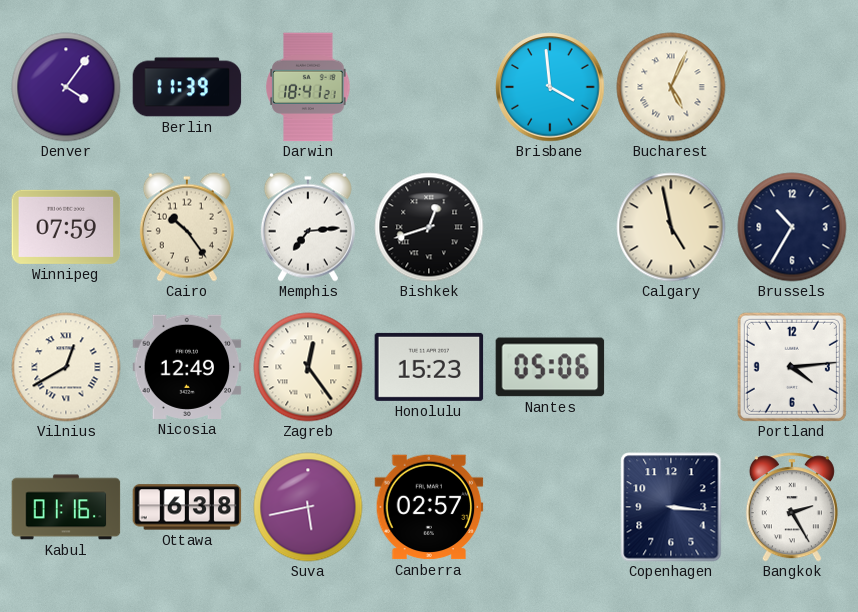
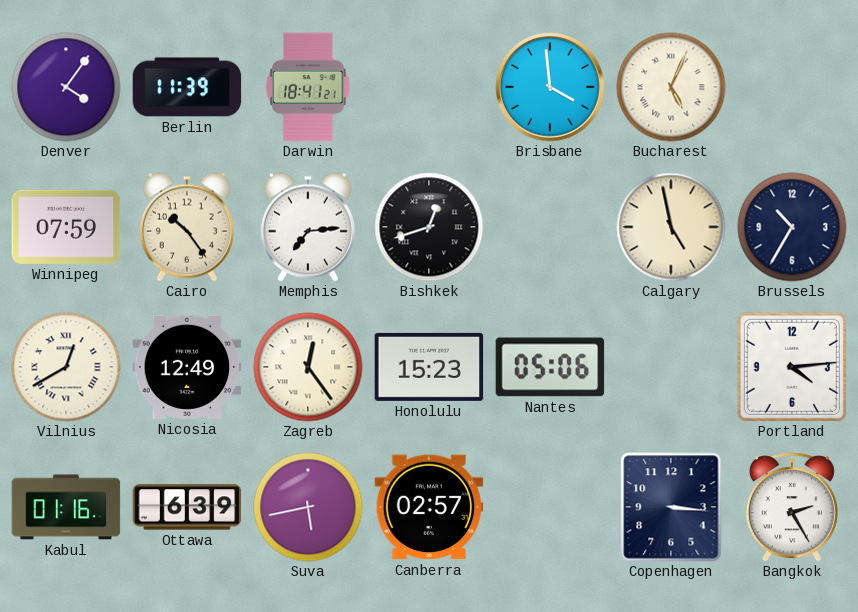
Ottawa: 6:38 -> 6:39
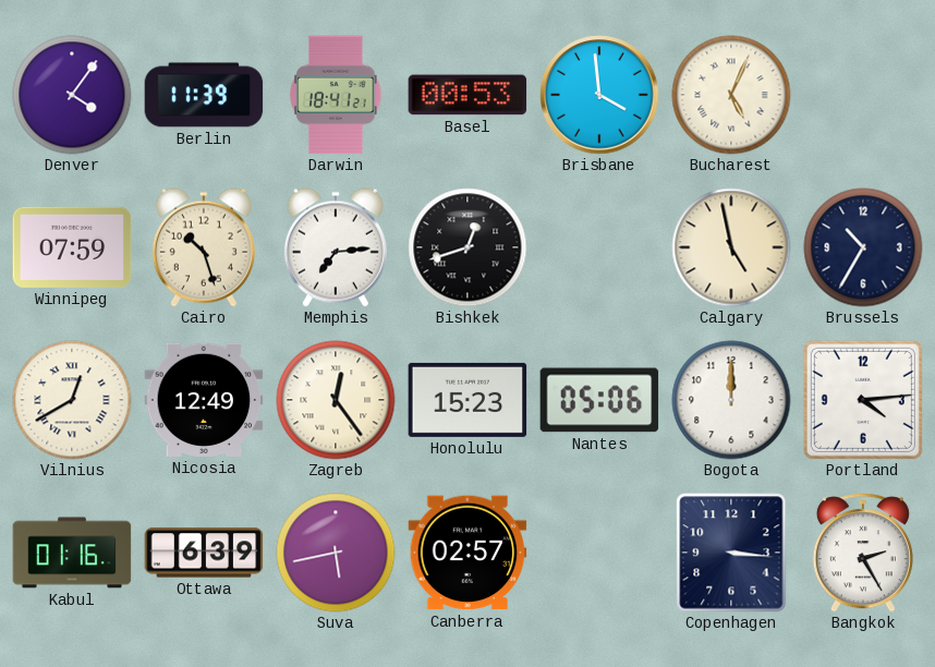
Basel: none -> 00:53
Cairo: 10:24 -> 10:27
Bogota: none -> 12:00
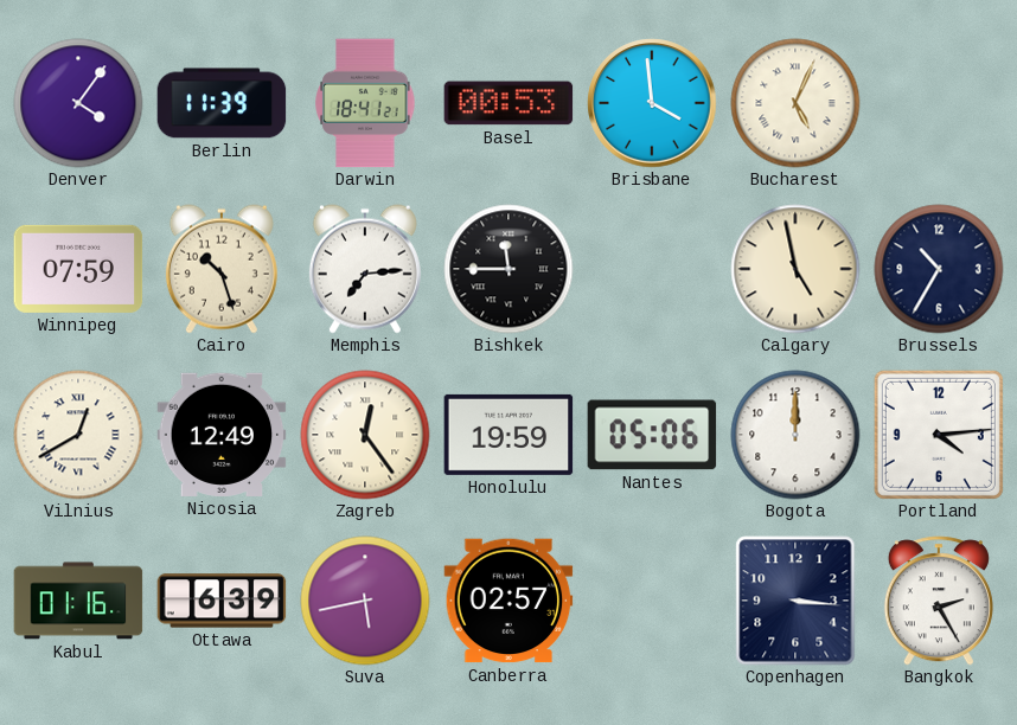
Bishkek: 12:42 -> 11:45
Honolulu: 15:23 -> 19:59
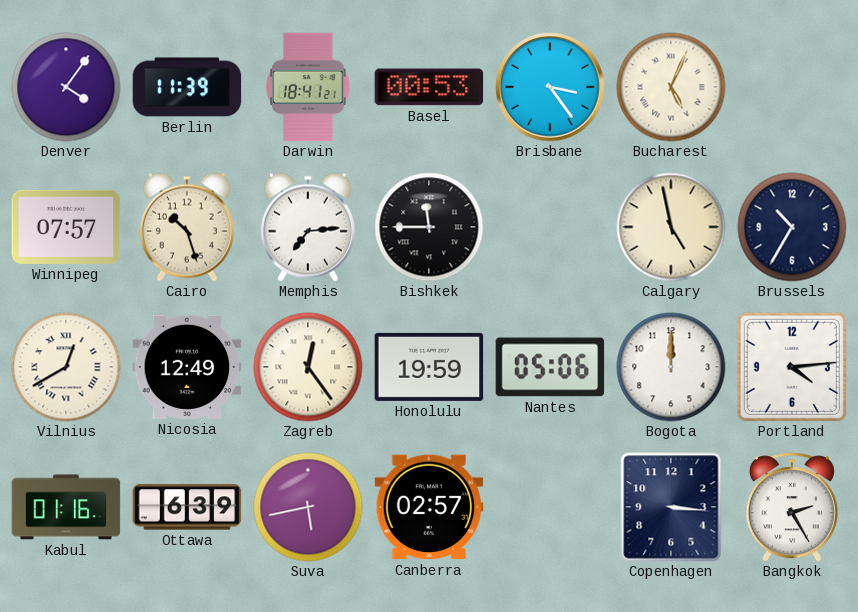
Brisbane: 3:59 -> 3:24
Winnipeg: 07:59 -> 07:57
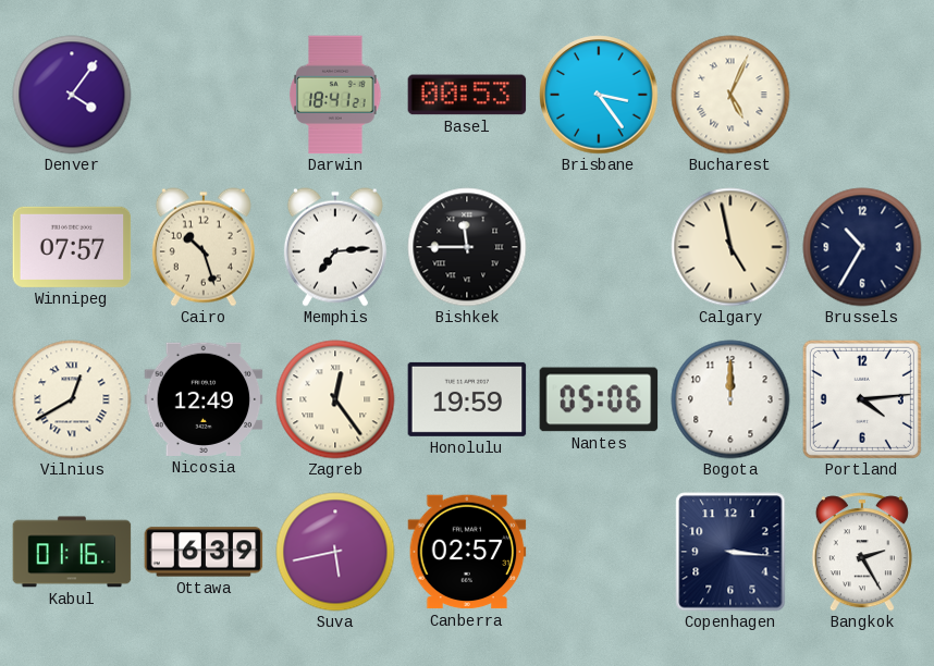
Berlin: 11:39 -> none
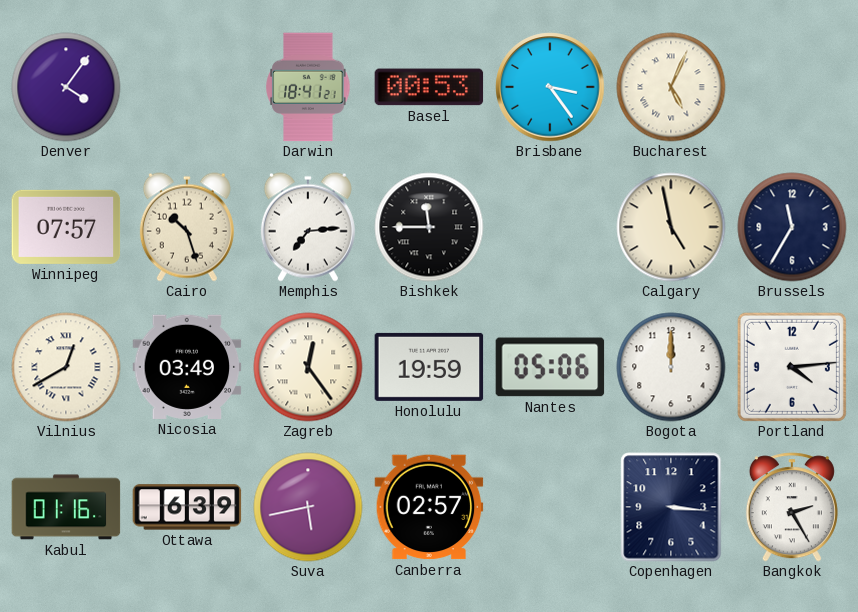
Brussels: 10:35 -> 11:35
Nicosia: 12:49 -> 03:49
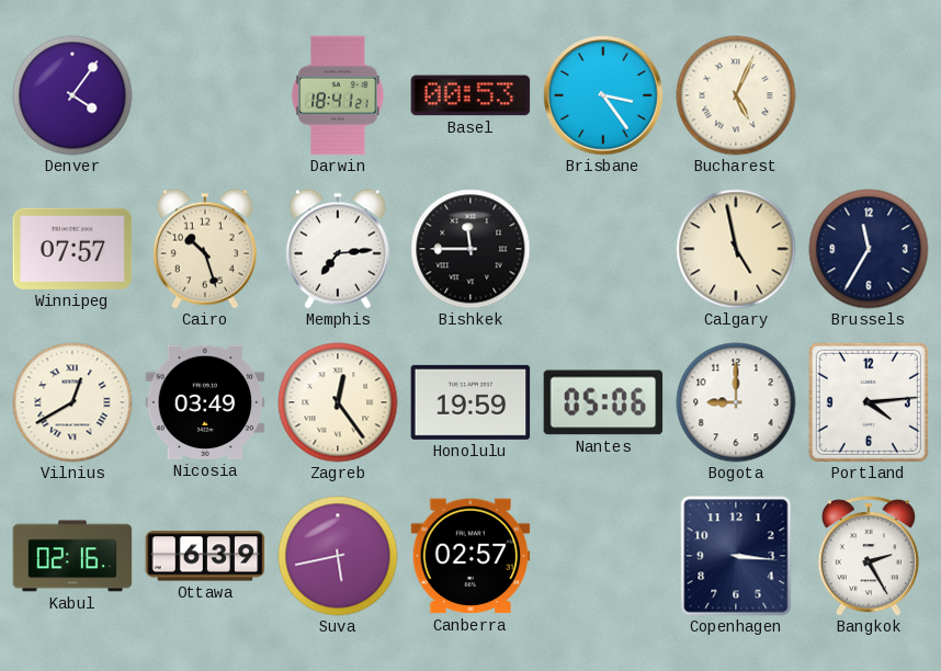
Bogota: 12:00 -> 9:00
Kabul: 01:16 -> 02:16
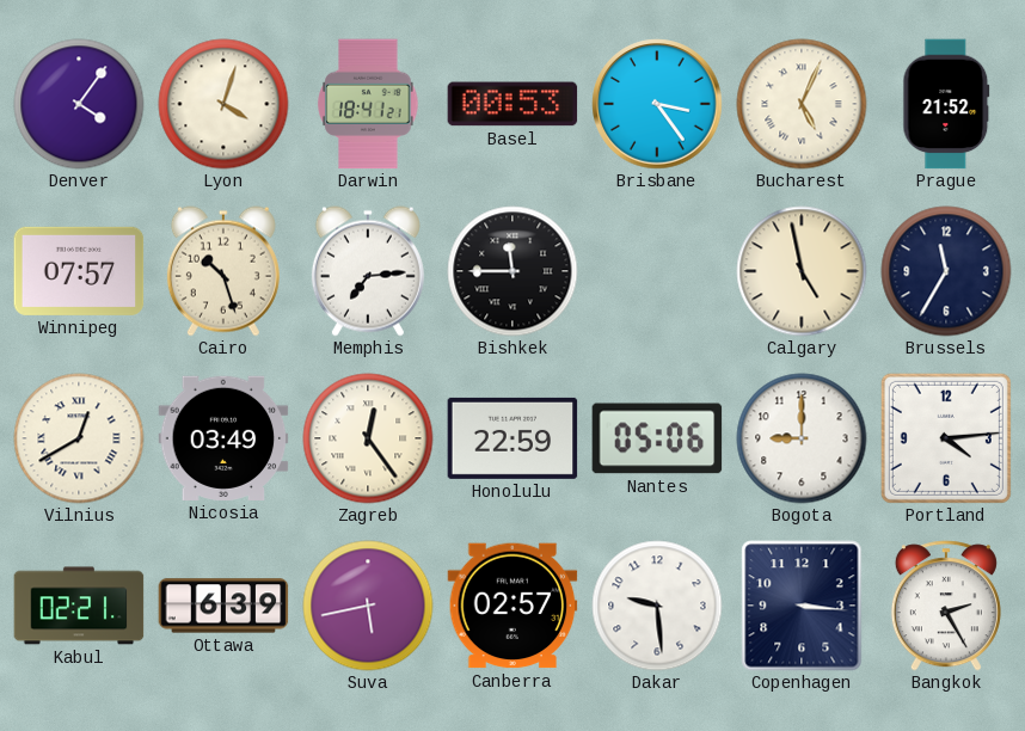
Lyon: none -> 4:03
Prague: none -> 21:52
Honolulu: 19:59 -> 22:59
Kabul: 02:16 -> 02:21
Dakar: none -> 9:29
